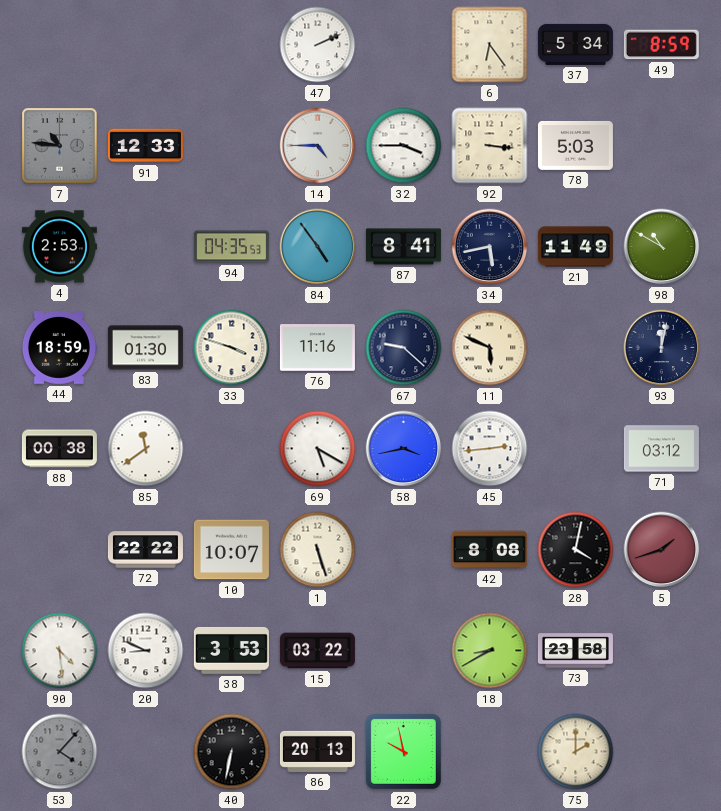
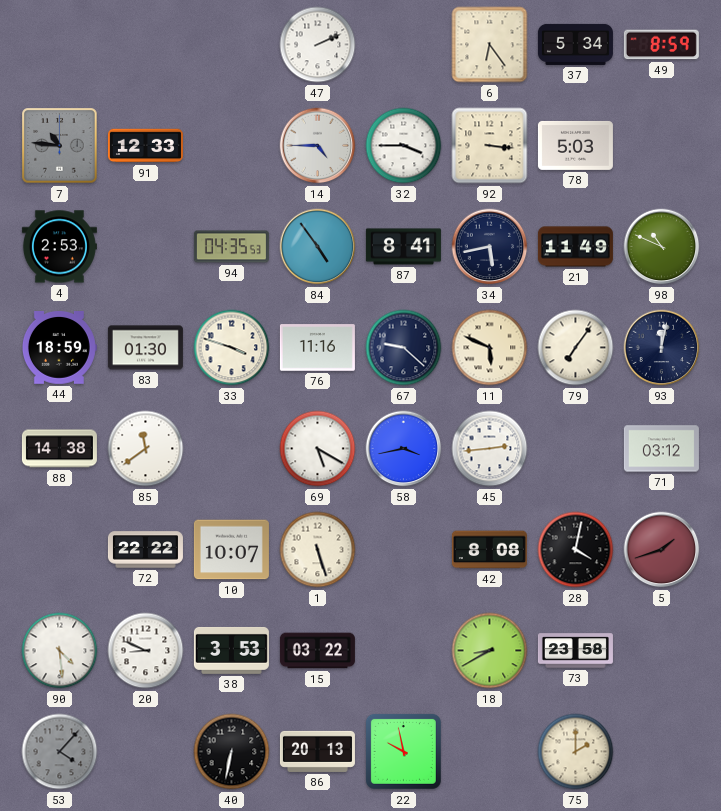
98: 10:50 -> 10:49
79: none -> 7:06
88: 00:38 -> 14:38
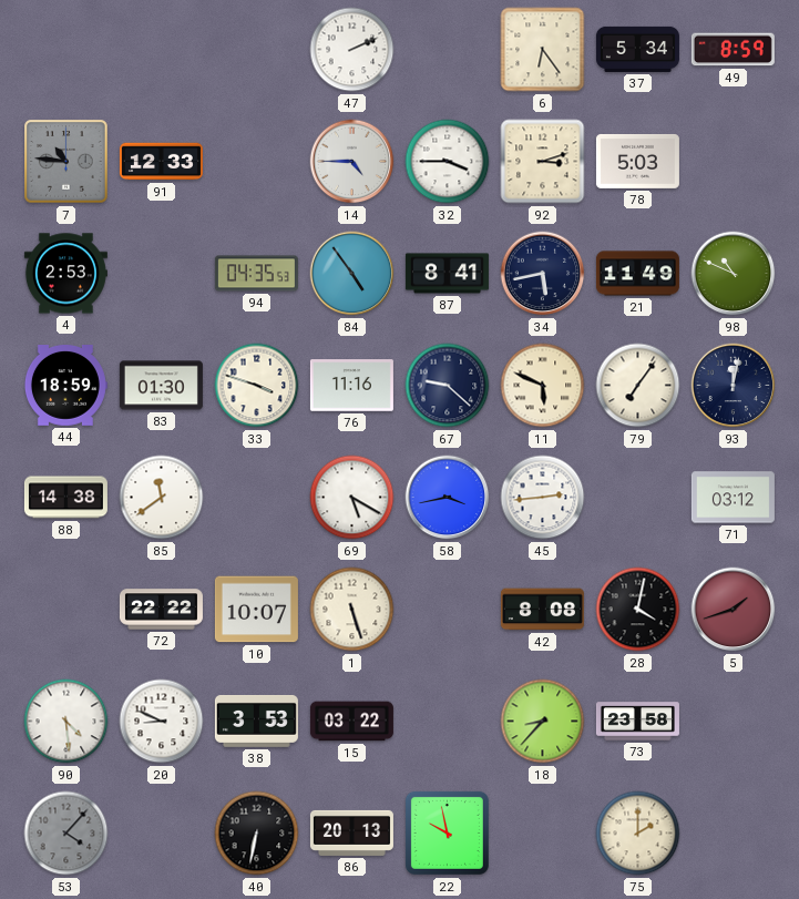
92: 3:16 -> 3:12
18: 8:40 -> 8:37
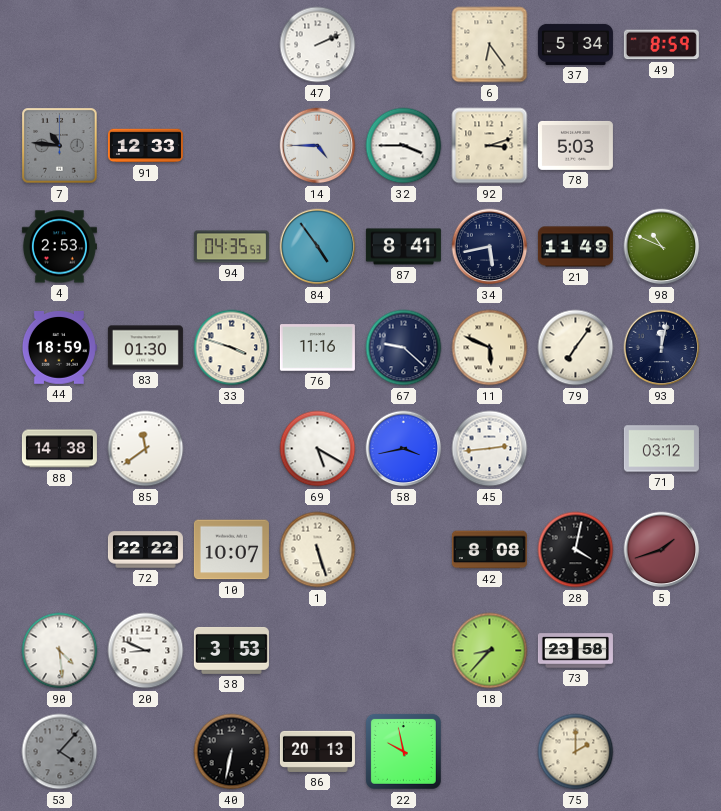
15: 03:22 -> none
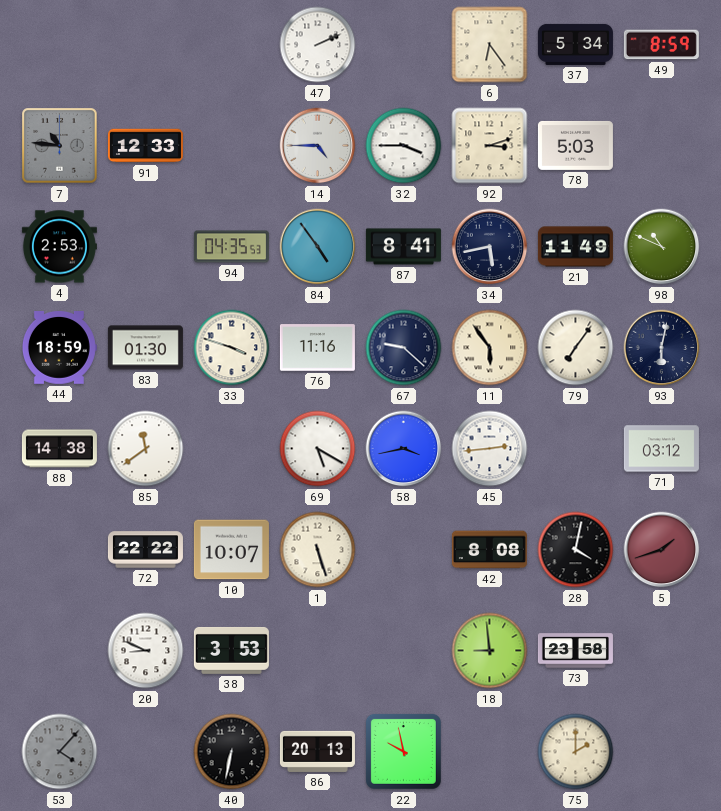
11: 5:49 -> 5:54
93: 12:02 -> 6:02
90: 4:29 -> none
18: 8:37 -> 8:59
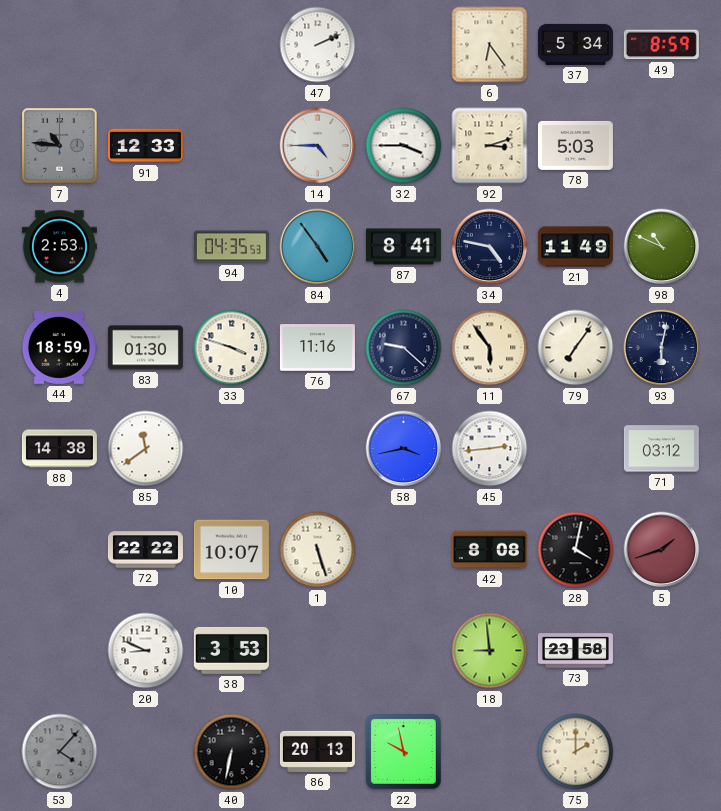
34: 5:43 -> 4:47
69: 5:20 -> none
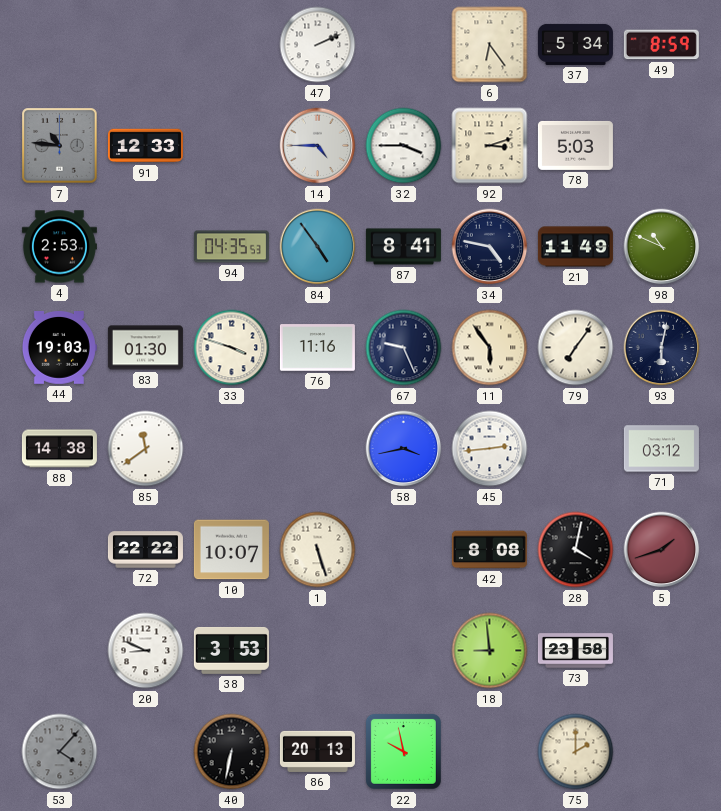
44: 18:59 -> 19:03
67: 9:22 -> 9:26
